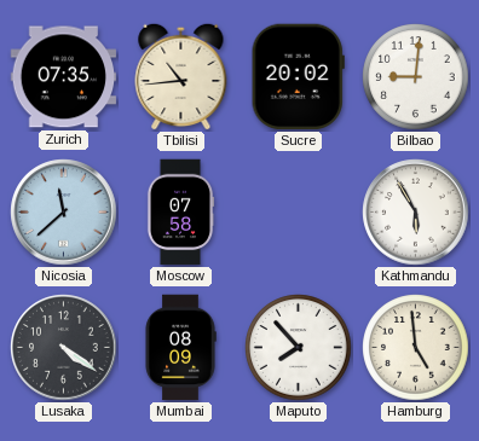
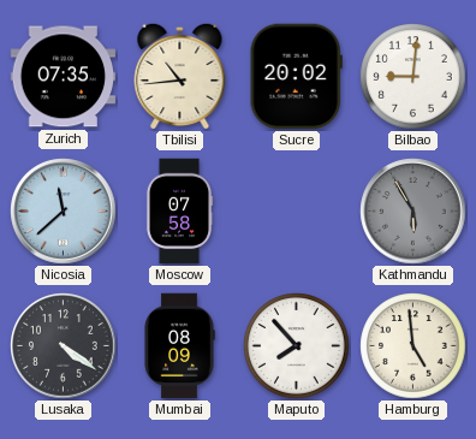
Kathmandu dial: white -> grey
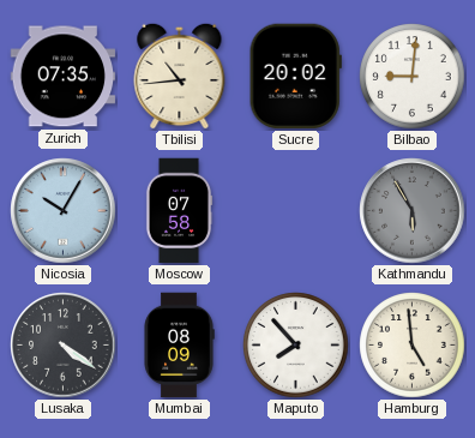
Nicosia: 11:38 -> 10:05
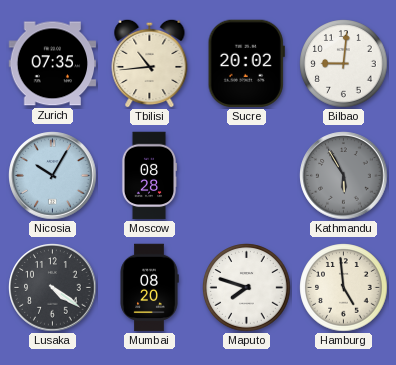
Moscow: 07:58 -> 08:28
Mumbai: 08:09 -> 08:20
Maputo: 7:53 -> 7:48
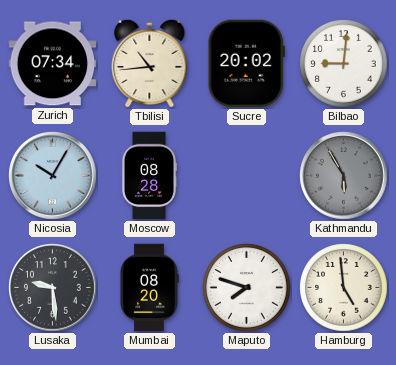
Zurich: 07:35 -> 07:34
Lusaka: 4:21 -> 9:29
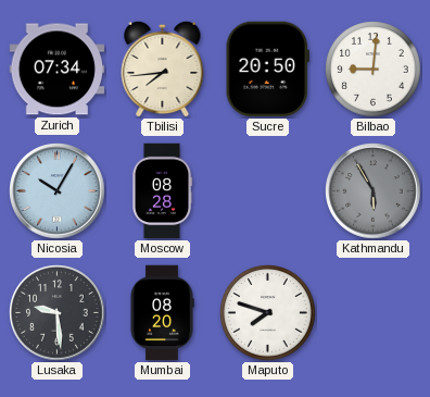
Tbilisi: 10:44 -> 7:44
Sucre: 20:02 -> 20:50
Hamburg: 4:59 -> none
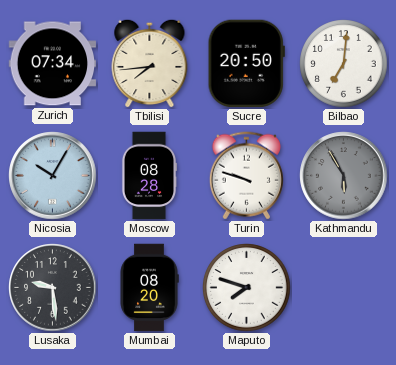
Bilbao: 9:01 -> 7:01
Turin: none -> 9:48
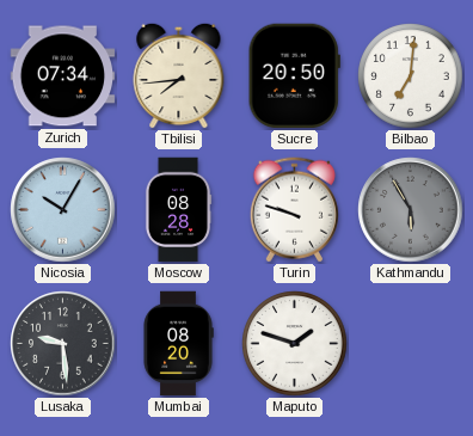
Maputo: 7:48 -> 1:48
